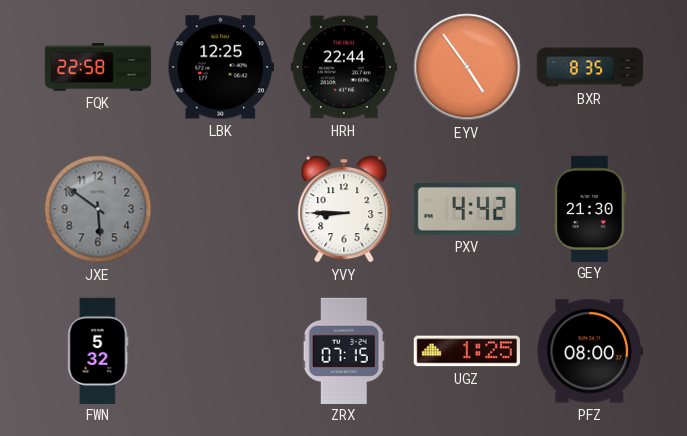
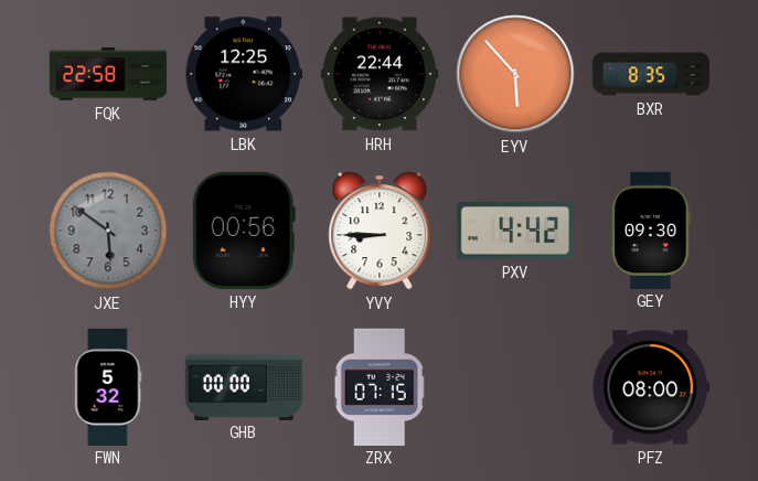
EYV: 4:54 -> 5:53
HYY: none -> 00:56
GEY: 21:30 -> 09:30
GHB: none -> 00:00
UGZ: 1:25 -> none
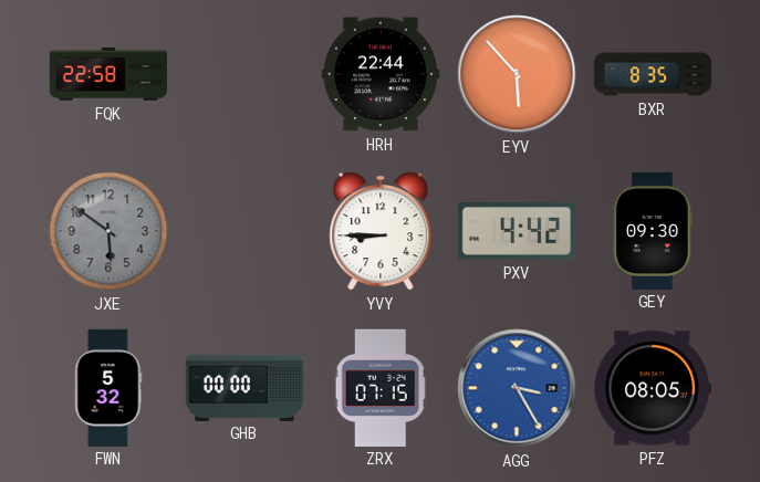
LBK: 12:25 -> none
HYY: 00:56 -> none
AGG: none -> 3:25
PFZ: 08:00 -> 08:05
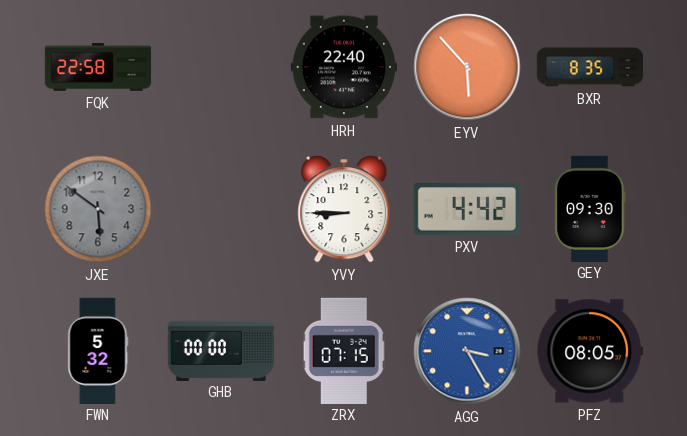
HRH: 22:44 -> 22:40
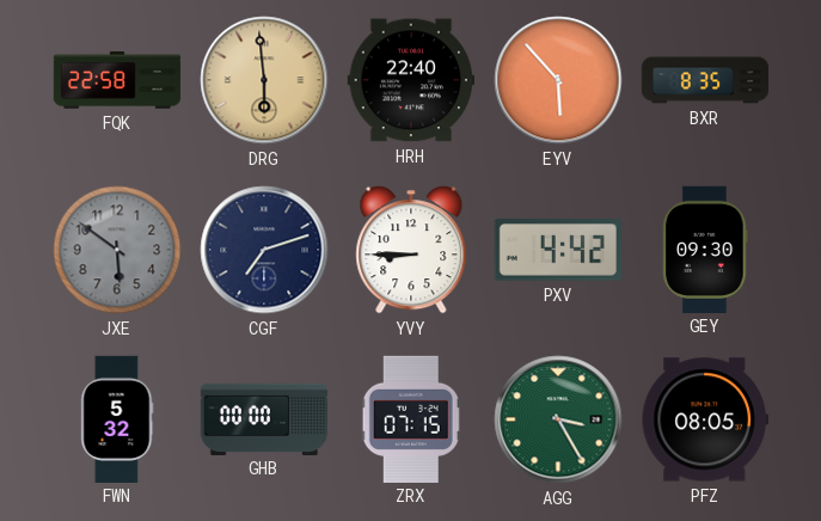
DRG: none -> 5:59
CGF: none -> 7:12
AGG dial: blue -> green
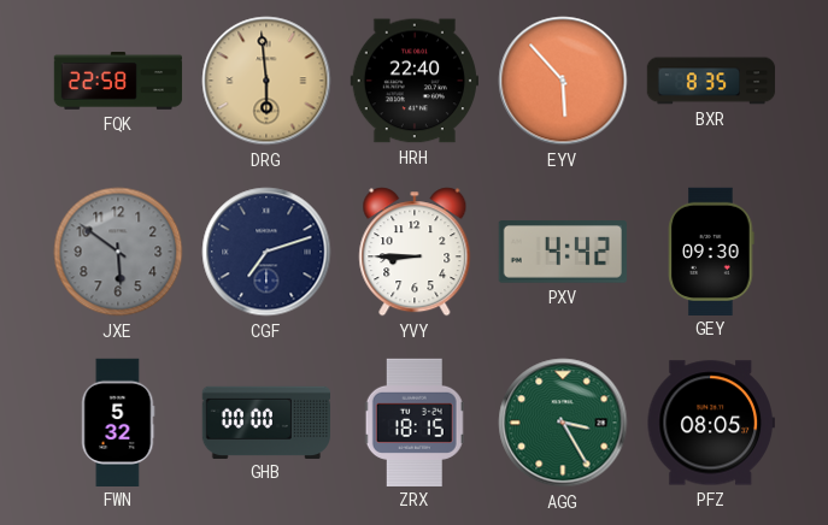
ZRX: 07:15 -> 18:15
